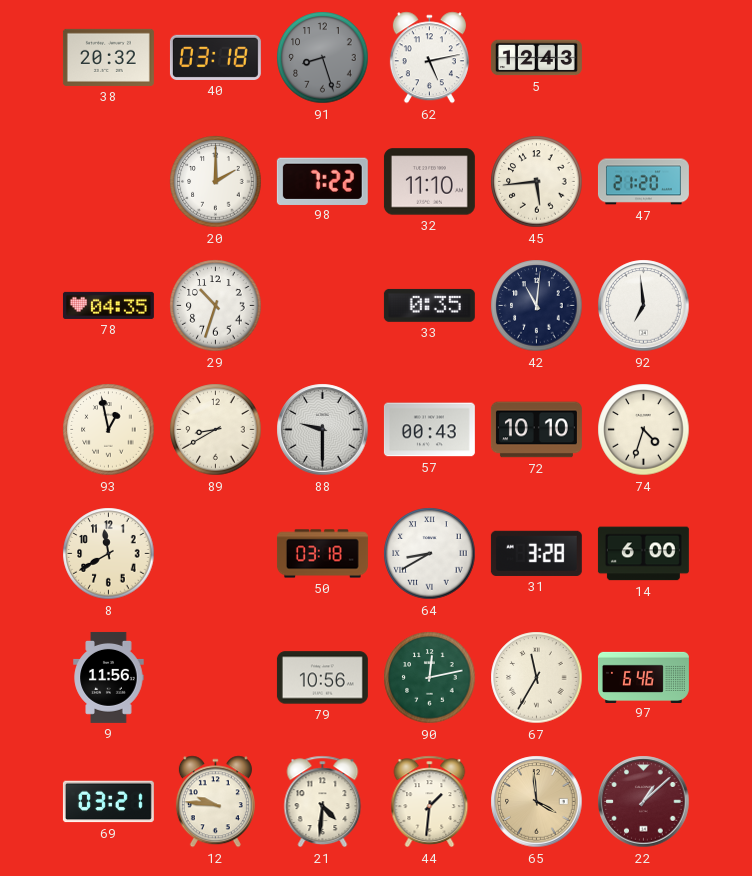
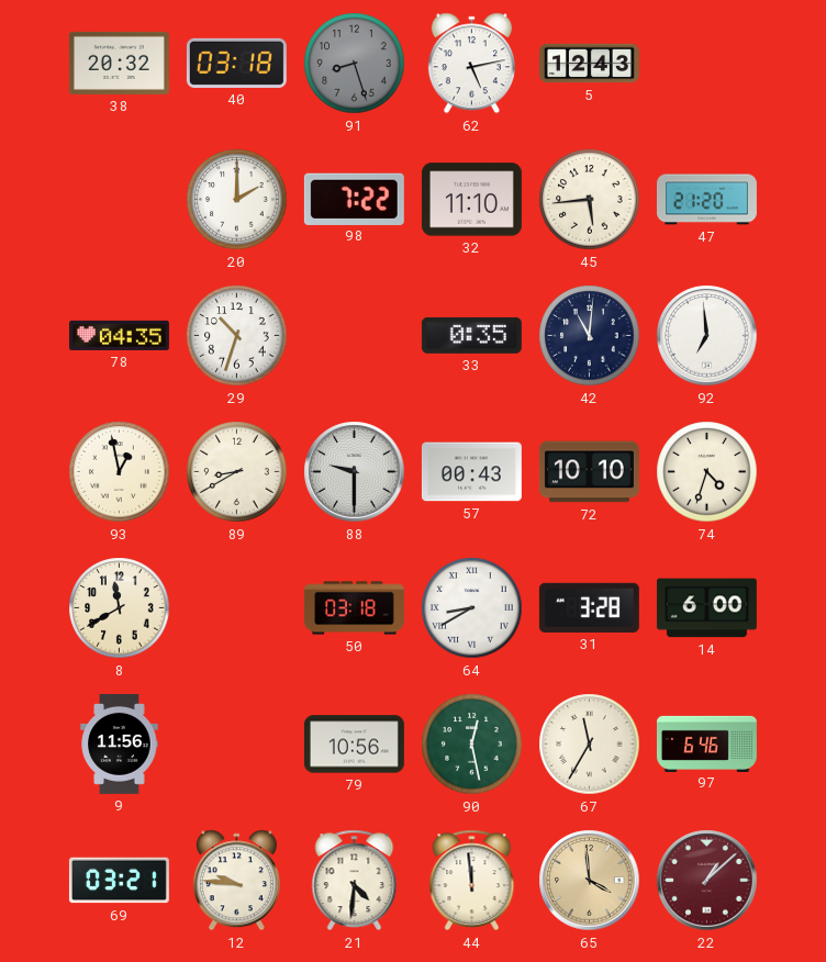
90: 12:13 -> 12:28
44: 1:31 -> 11:59
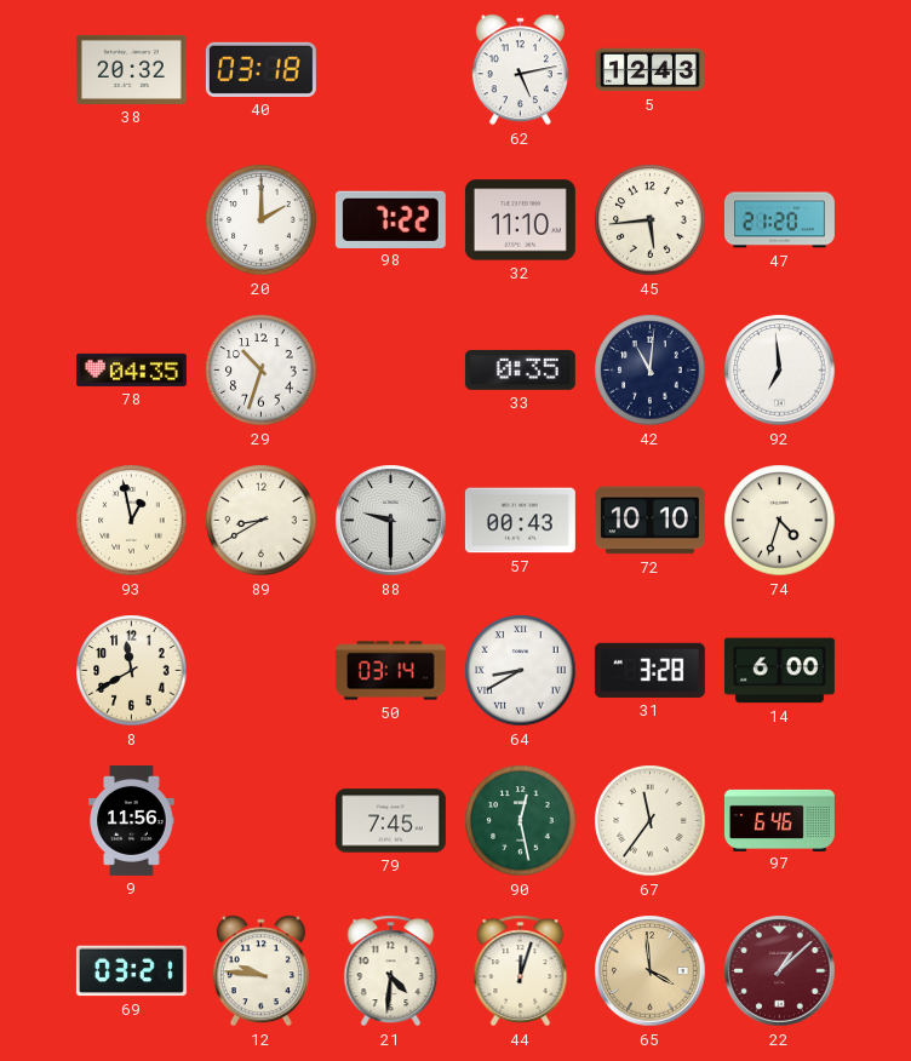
91: 8:27 -> none
50: 03:18 -> 03:14
79: 10:56 -> 7:45
67: 11:35 -> 11:36
44: 11:59 -> 12:03
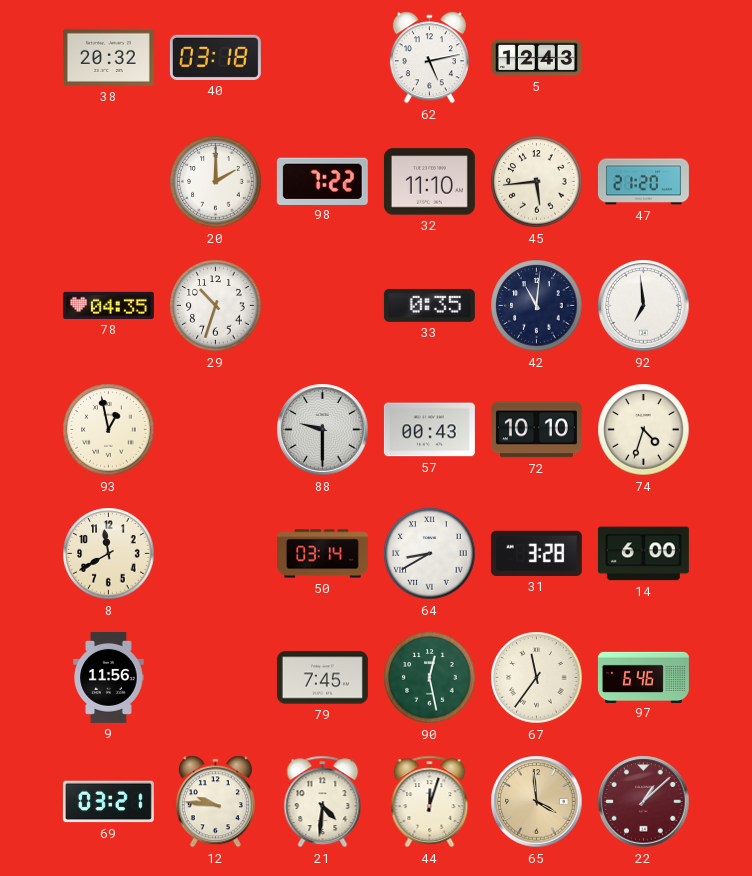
89: 8:40 -> none
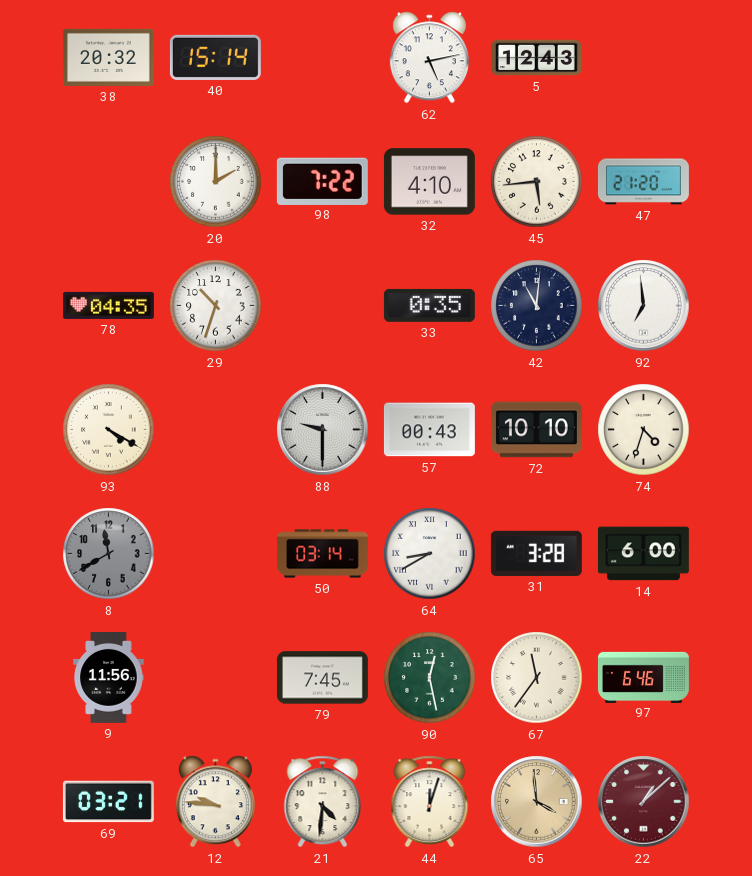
40: 03:18 -> 15:14
32: 11:10 -> 4:10
93: 12:58 -> 4:20
8 dial: cream -> grey
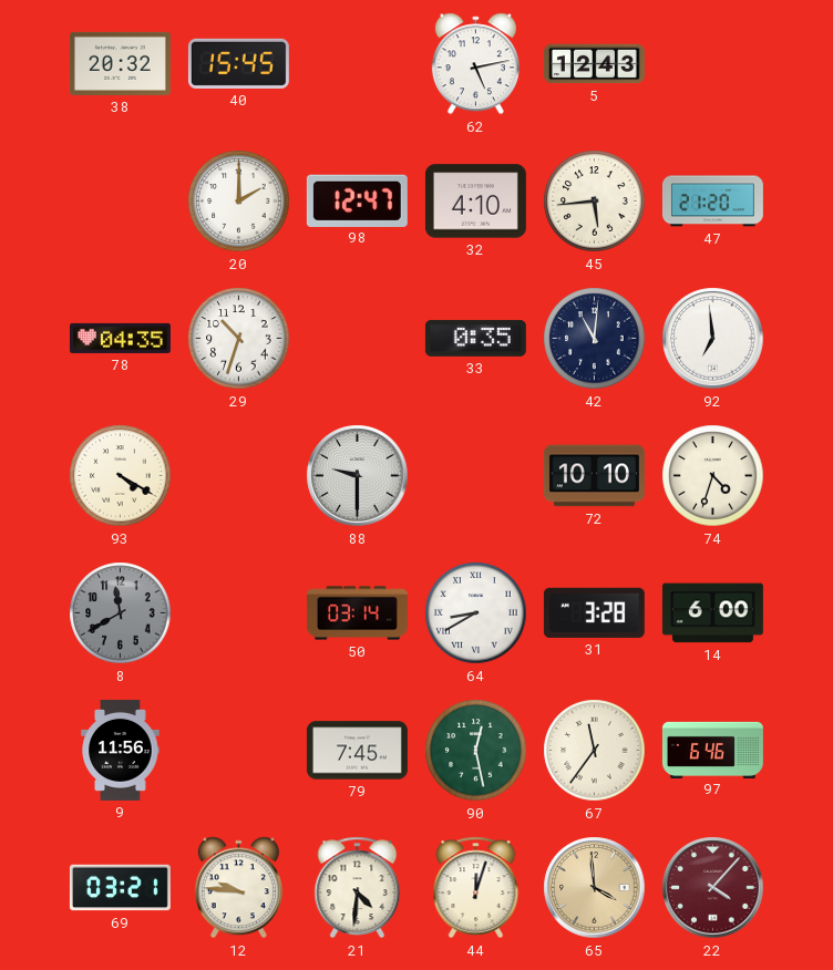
40: 15:14 -> 15:45
98: 7:22 -> 12:47
57: 00:43 -> none
22: 1:08 -> 4:07
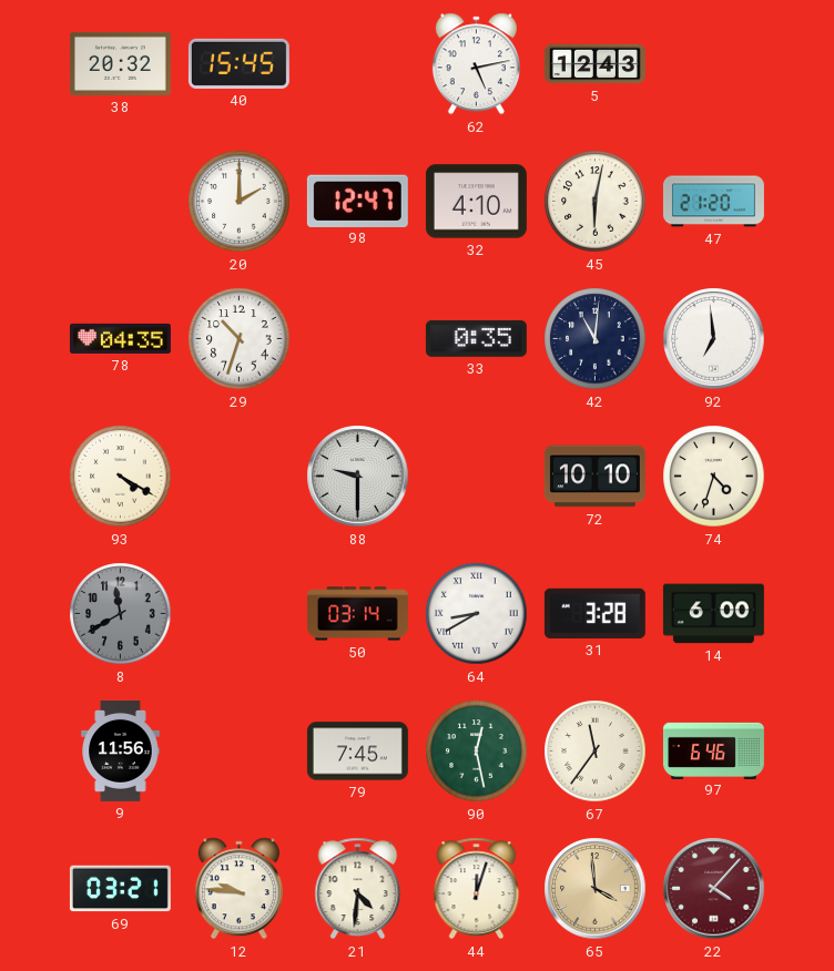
45: 5:44 -> 6:02
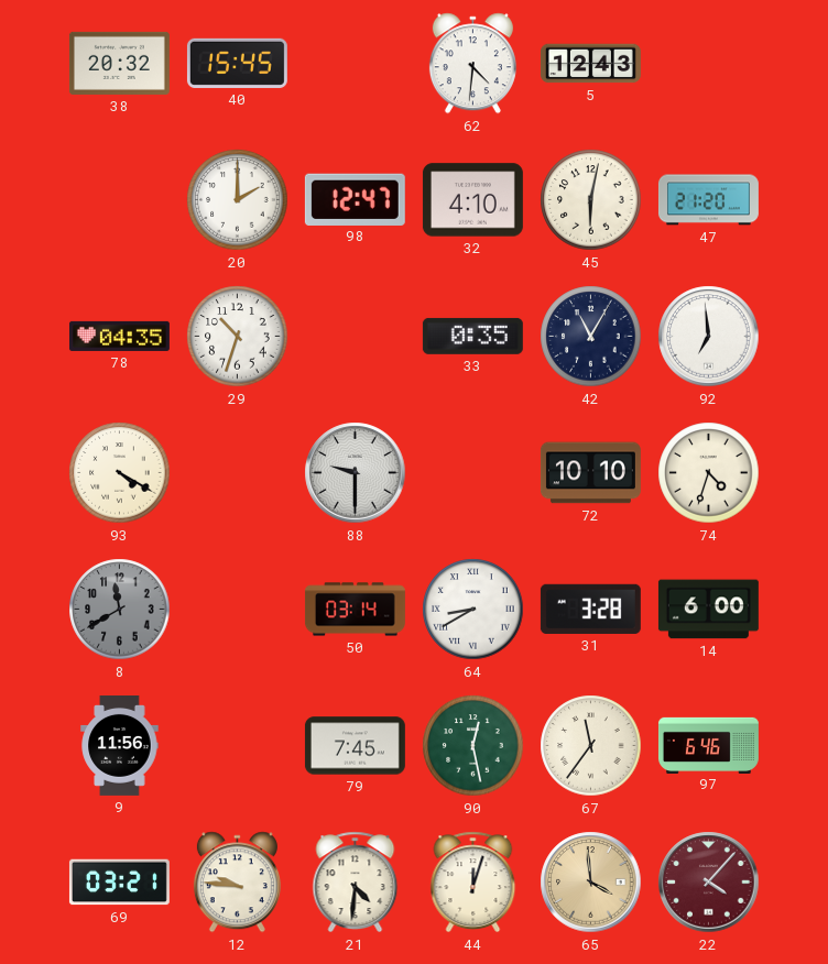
62: 5:13 -> 4:31
42: 11:01 -> 11:05
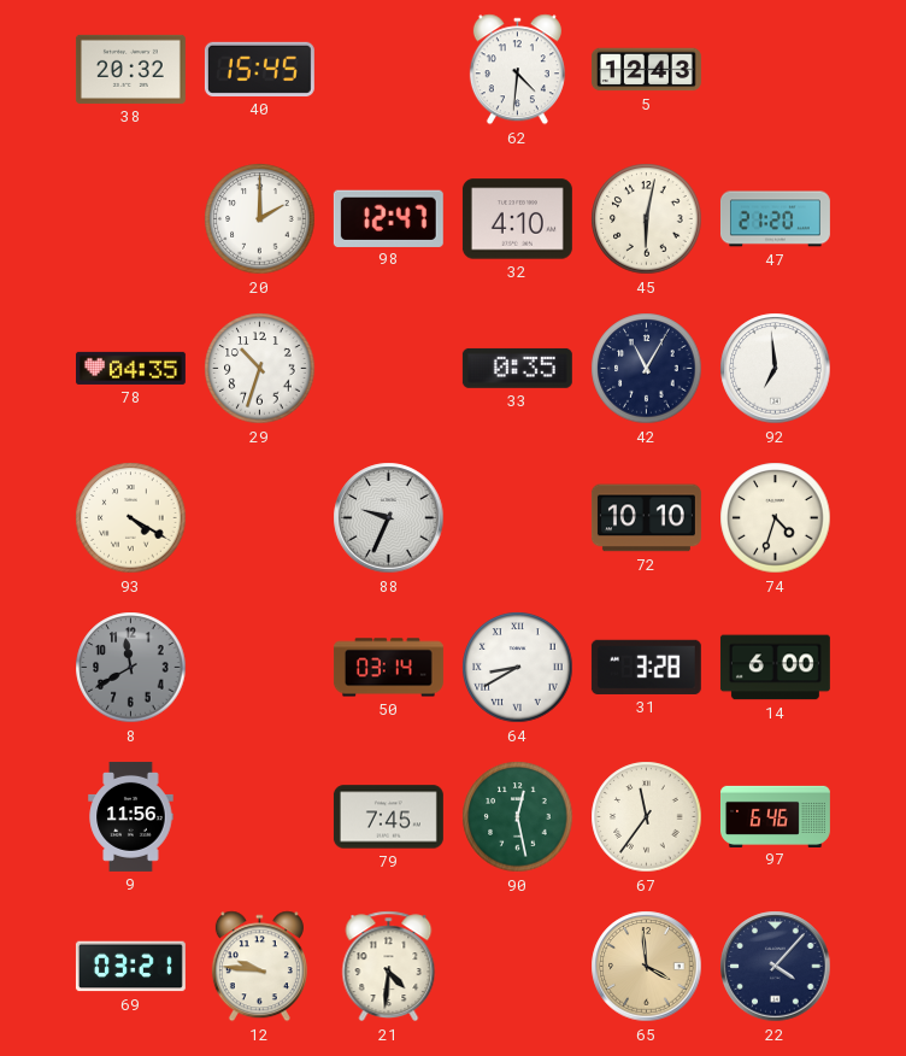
88: 9:30 -> 9:34
44: 12:03 -> none
22 dial: burgundy -> navy
